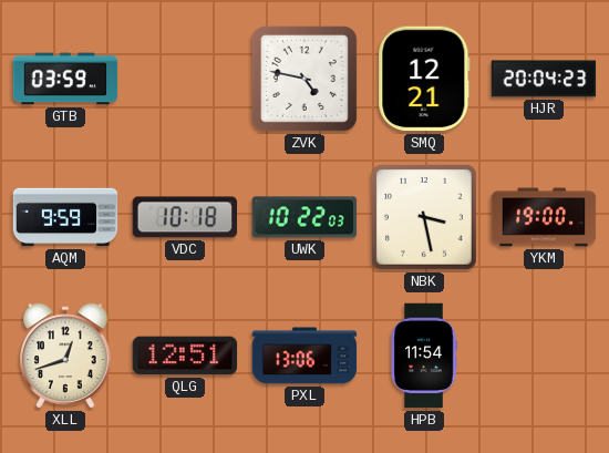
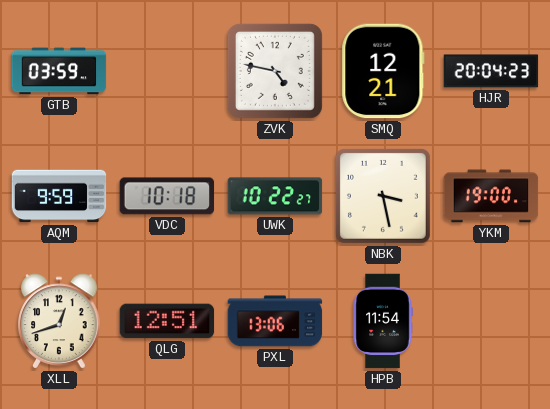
UWK: 10:22:03 -> 10:22:27
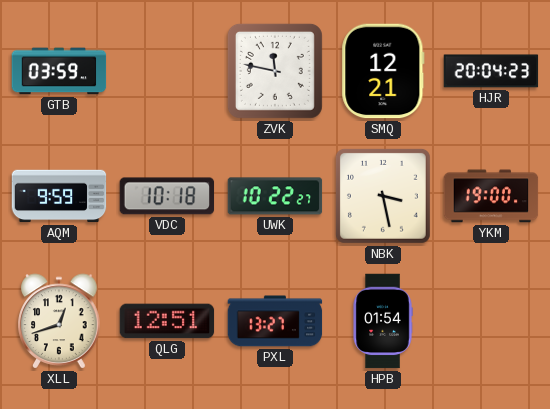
ZVK: 4:47 -> 11:47
PXL: 13:06 -> 13:27
HPB: 11:54 -> 01:54
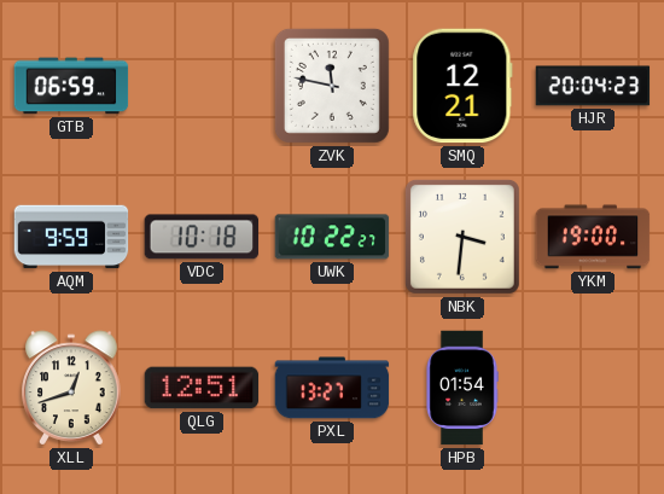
GTB: 03:59 -> 06:59
NBK: 3:28 -> 3:31
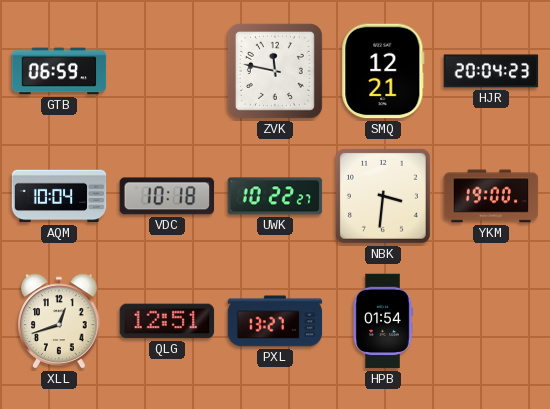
AQM: 9:59 -> 10:04
